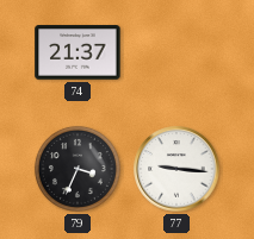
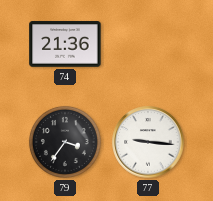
74: 21:37 -> 21:36
79: 3:34 -> 3:36
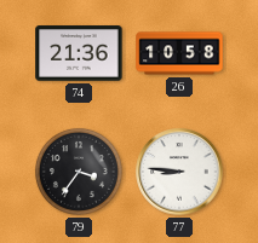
26: none -> 10:58
77: 9:16 -> 8:46
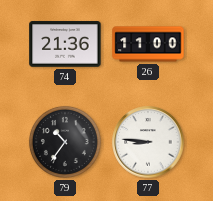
26: 10:58 -> 11:00
79: 3:36 -> 10:36
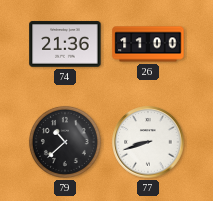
79: 10:36 -> 10:38
77: 8:46 -> 8:42
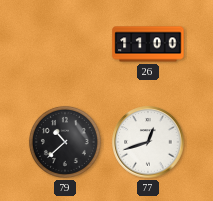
74: 21:36 -> none
77: 8:42 -> 12:42
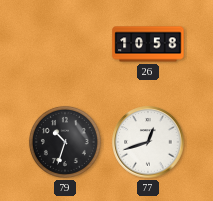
26: 11:00 -> 10:58
79: 10:38 -> 10:33
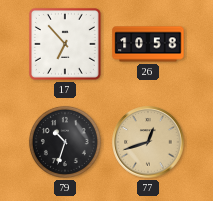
17: none -> 6:53
77 dial: white -> champagne
